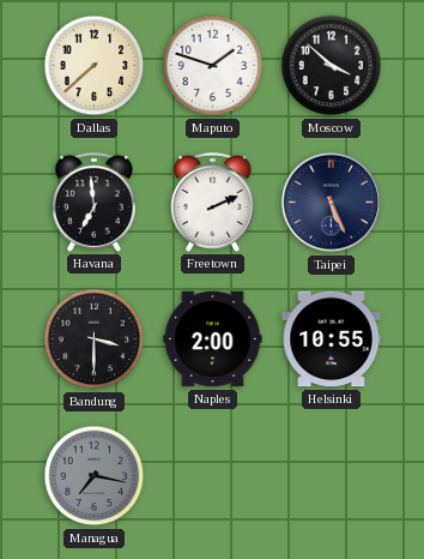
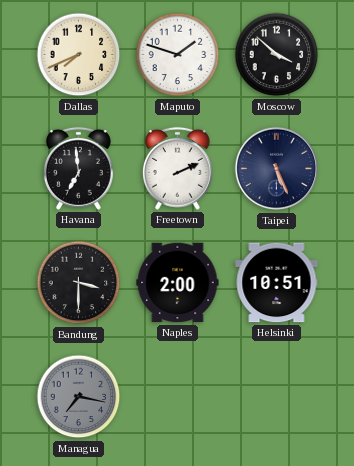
Dallas: 7:38 -> 7:41
Helsinki: 10:55 -> 10:51
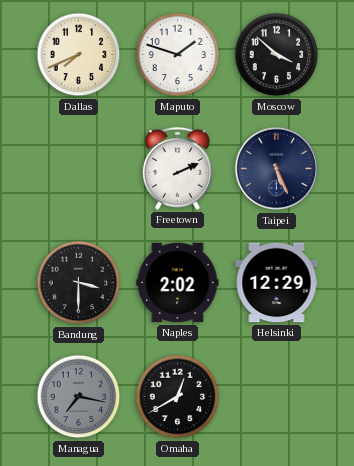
Havana: 6:59 -> none
Naples: 2:00 -> 2:02
Helsinki: 10:51 -> 12:29
Omaha: none -> 12:40
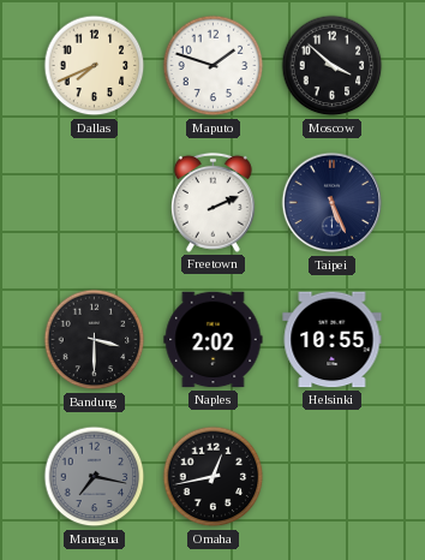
Helsinki: 12:29 -> 10:55
Omaha: 12:40 -> 12:43
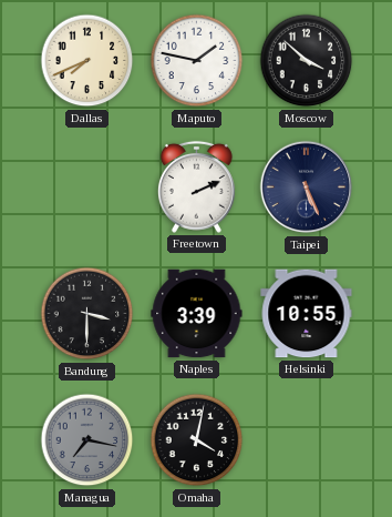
Maputo: 1:48 -> 1:47
Naples: 2:02 -> 3:39
Omaha: 12:43 -> 4:02
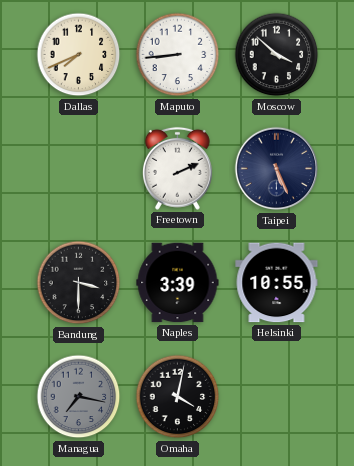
Maputo: 1:47 -> 8:44
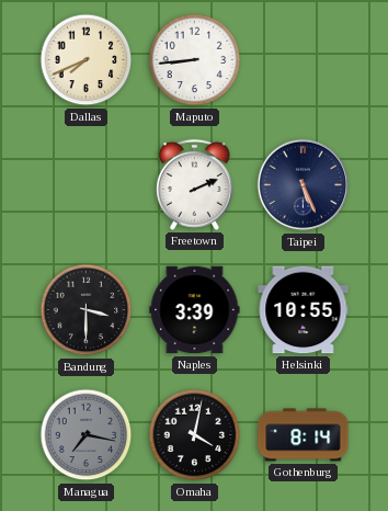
Moscow: 3:52 -> none
Gothenburg: none -> 8:14
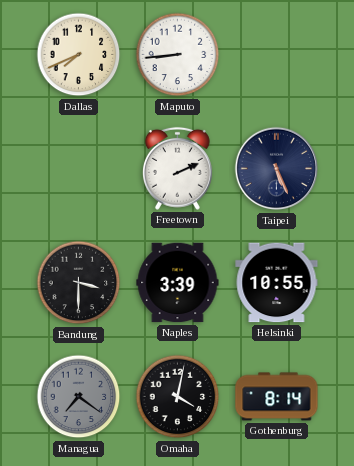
Managua: 7:17 -> 7:21
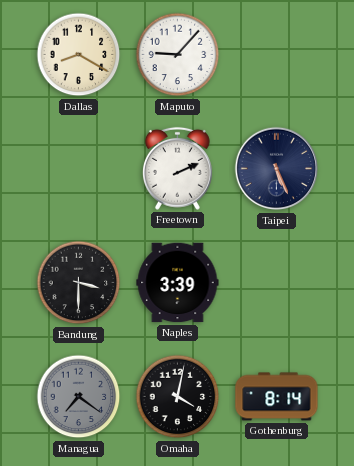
Dallas: 7:41 -> 8:20
Maputo: 8:44 -> 9:07
Helsinki: 10:55 -> none
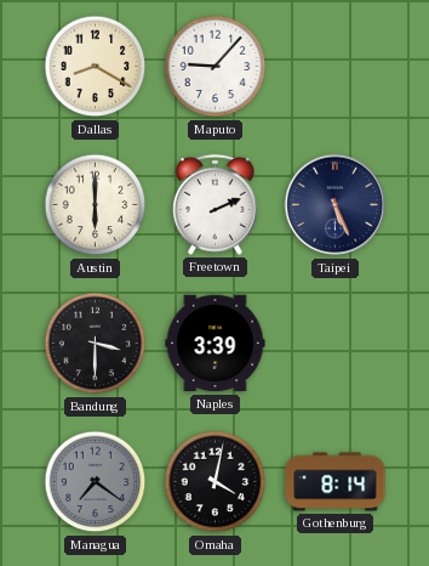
Austin: none -> 6:00
